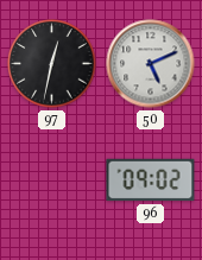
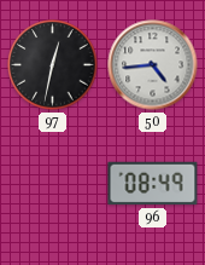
50: 5:11 -> 4:44
96: 09:02 -> 08:49
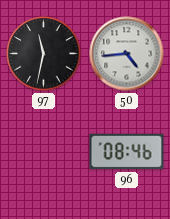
97: 12:32 -> 11:32
96: 08:49 -> 08:46
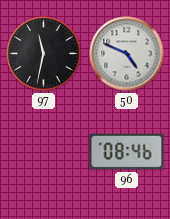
50: 4:44 -> 4:49
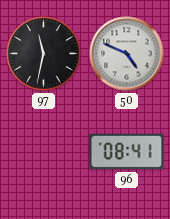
96: 08:46 -> 08:41
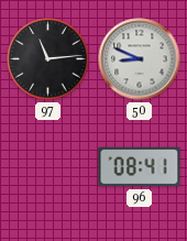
97: 11:32 -> 11:14
50: 4:49 -> 8:49
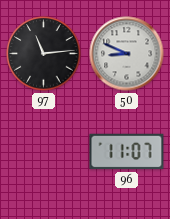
96: 08:41 -> 11:07
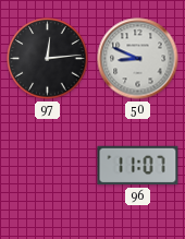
97: 11:14 -> 12:14
